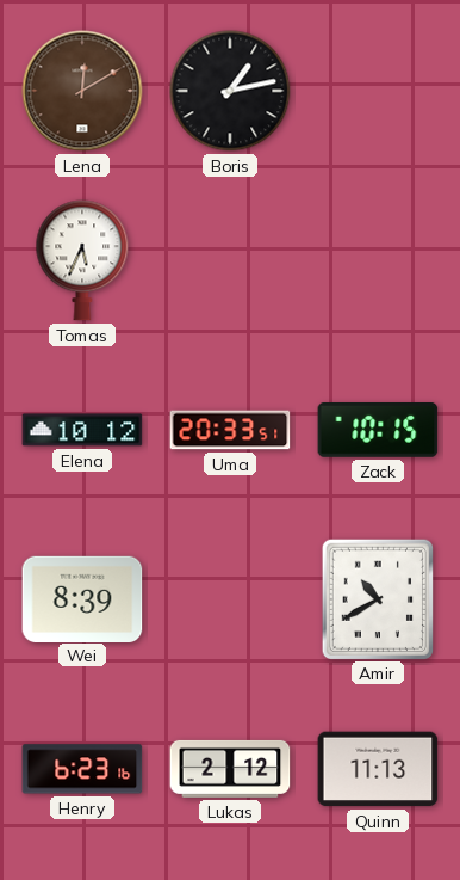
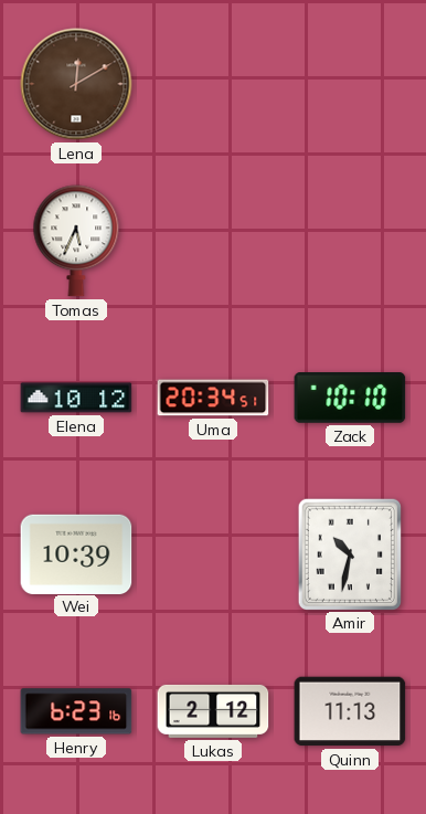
Boris: 1:13 -> none
Uma: 20:33 -> 20:34
Zack: 10:15 -> 10:10
Wei: 8:39 -> 10:39
Amir: 10:40 -> 10:32
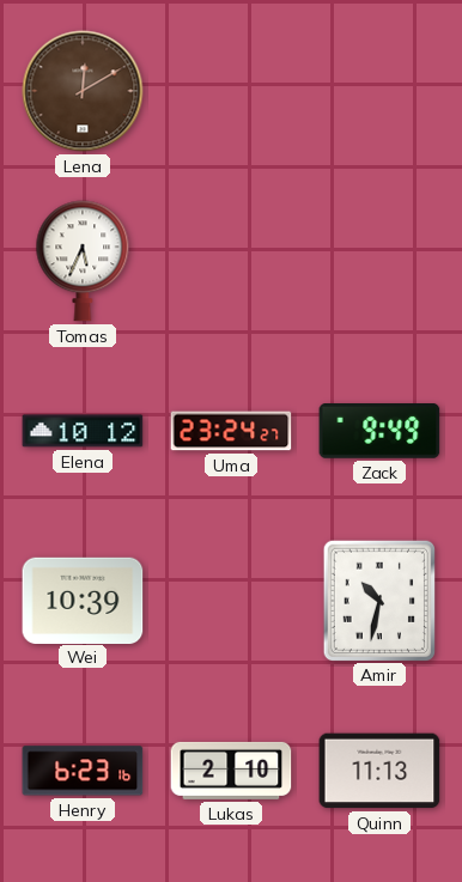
Uma: 20:34 -> 23:24
Zack: 10:10 -> 9:49
Lukas: 2:12 -> 2:10
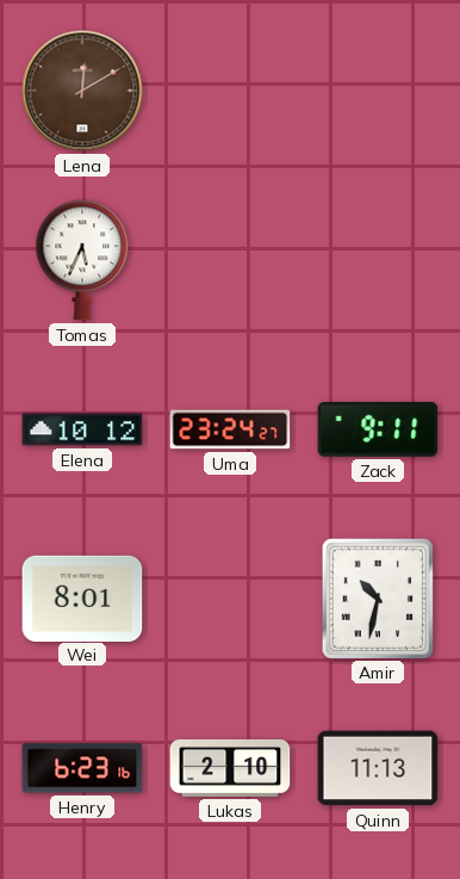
Zack: 9:49 -> 9:11
Wei: 10:39 -> 8:01
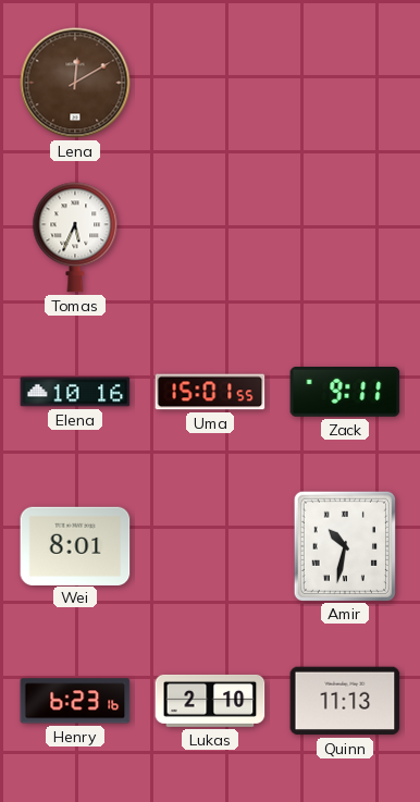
Elena: 10:12 -> 10:16
Uma: 23:24 -> 15:01
